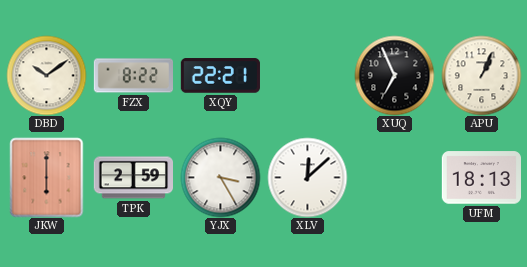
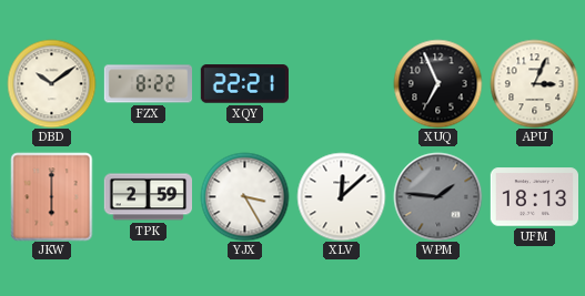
APU: 1:04 -> 3:04
WPM: none -> 1:46
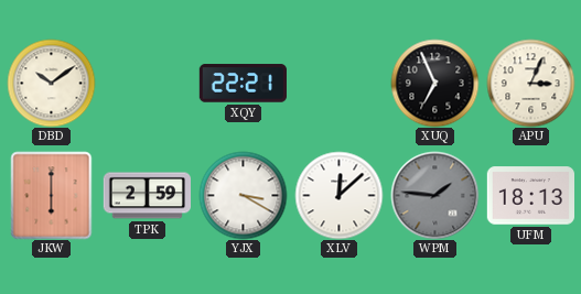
FZX: 8:22 -> none
YJX: 3:25 -> 3:20
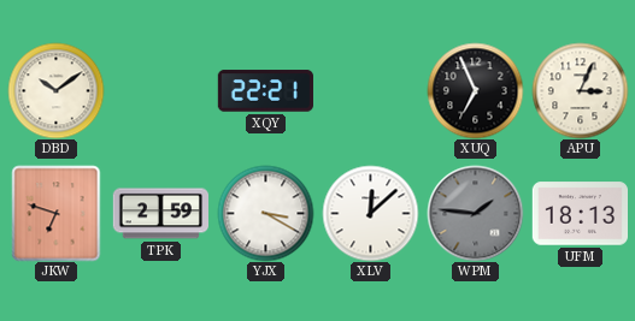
JKW: 6:00 -> 6:48
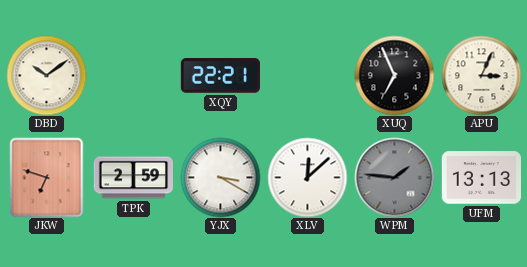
UFM: 18:13 -> 13:13
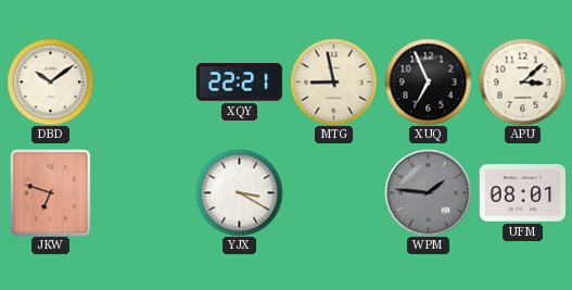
MTG: none -> 8:58
APU: 3:04 -> 3:08
TPK: 2:59 -> none
XLV: 12:08 -> none
UFM: 13:13 -> 08:01
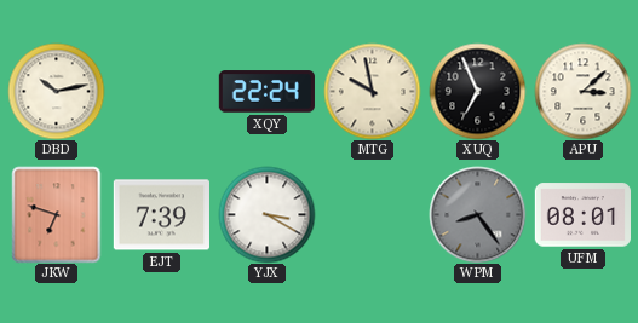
DBD: 10:09 -> 10:13
XQY: 22:21 -> 22:24
MTG: 8:58 -> 9:58
EJT: none -> 7:39
WPM: 1:46 -> 8:24
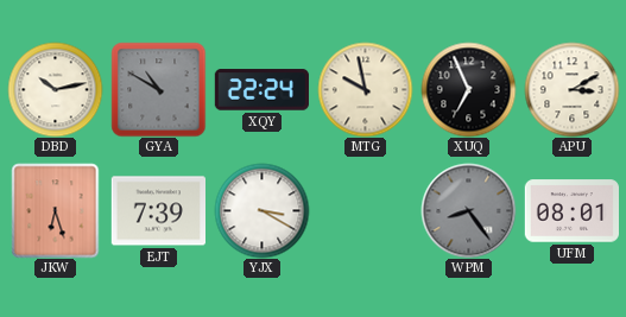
GYA: none -> 10:50
APU: 3:08 -> 3:10
JKW: 6:48 -> 6:27
